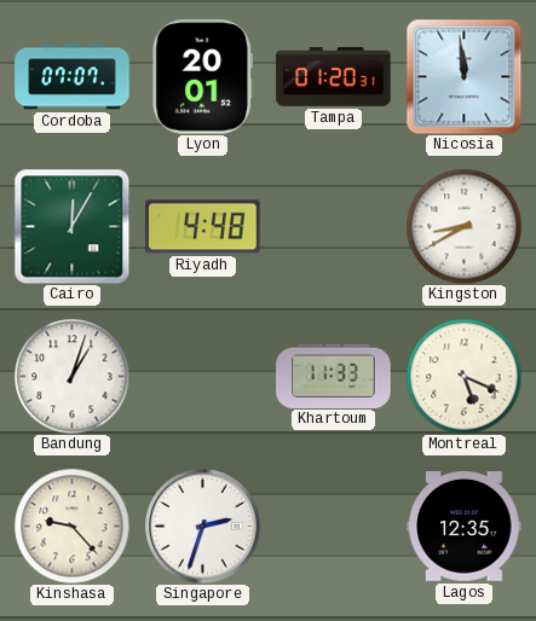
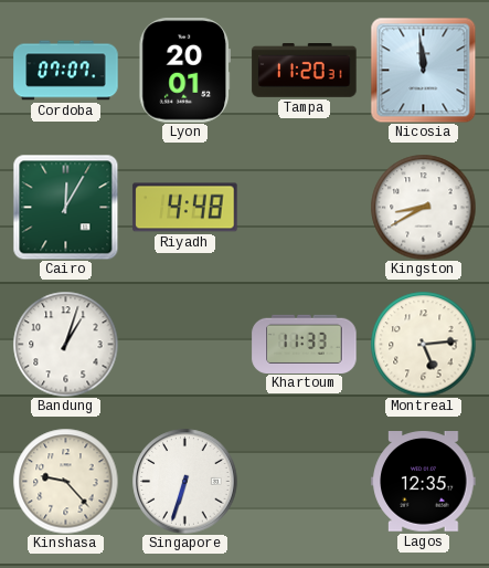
Tampa: 01:20 -> 11:20
Montreal: 5:19 -> 5:14
Singapore: 2:33 -> 6:33
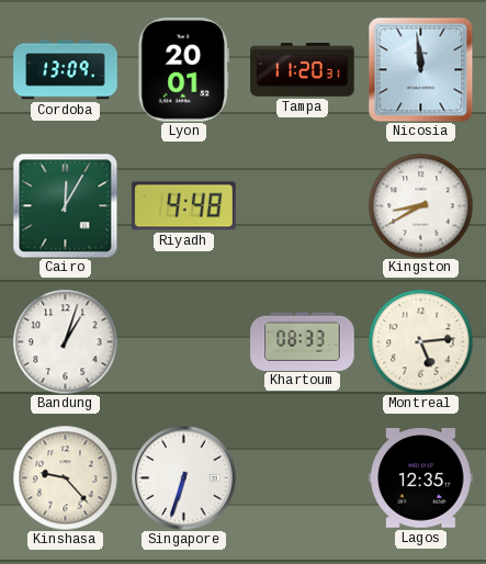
Cordoba: 07:07 -> 13:09
Khartoum: 11:33 -> 08:33
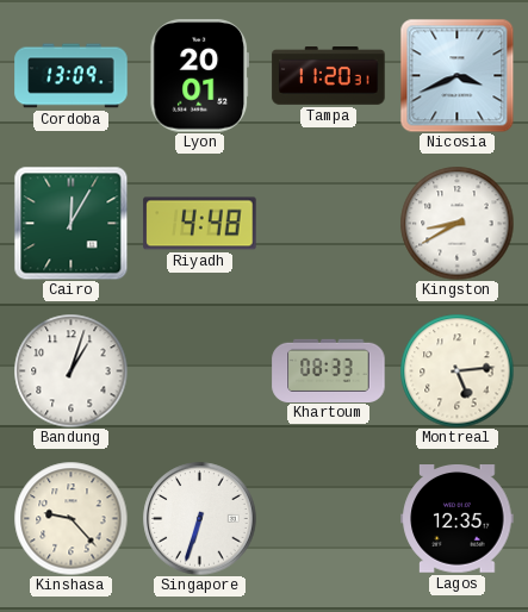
Nicosia: 11:59 -> 3:41
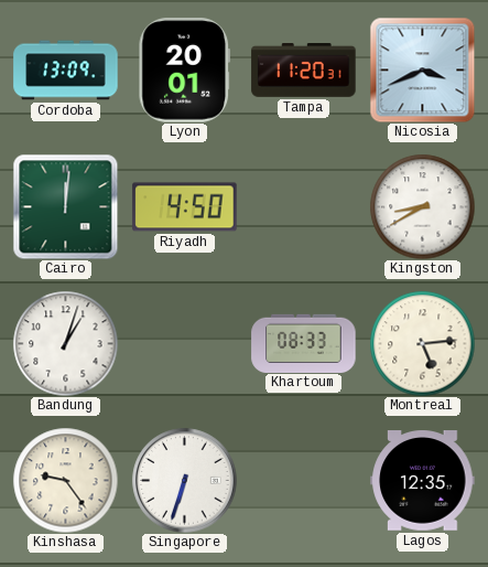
Cairo: 12:05 -> 12:01
Riyadh: 4:48 -> 4:50
Kinshasa: 9:23 -> 9:24
